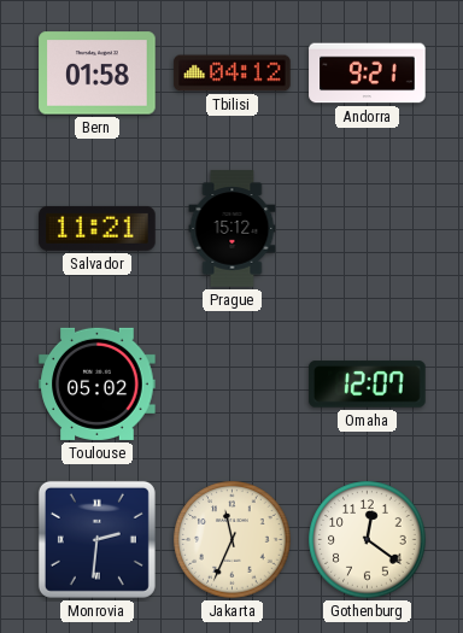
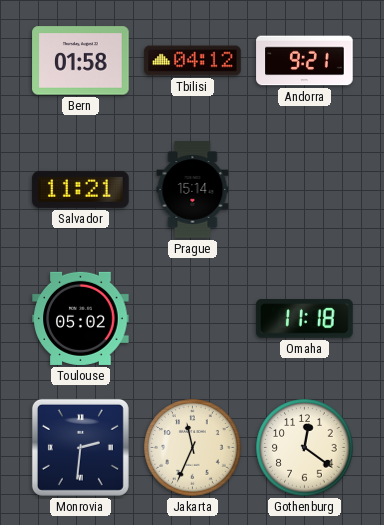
Prague: 15:12 -> 15:14
Omaha: 12:07 -> 11:18
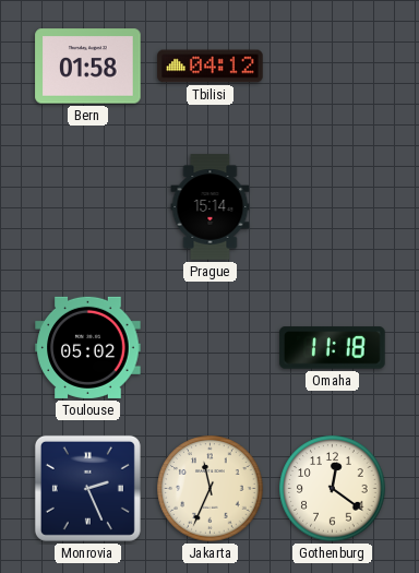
Andorra: 9:21 -> none
Salvador: 11:21 -> none
Monrovia: 2:31 -> 2:26
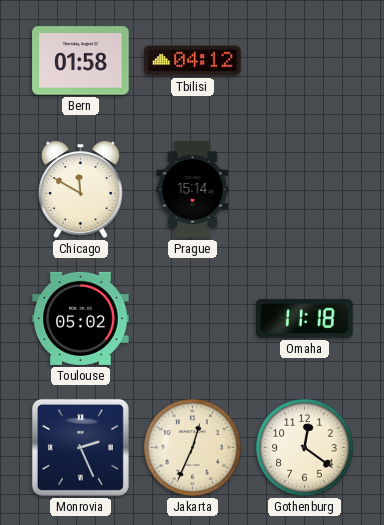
Chicago: none -> 11:50
Jakarta: 11:34 -> 12:34
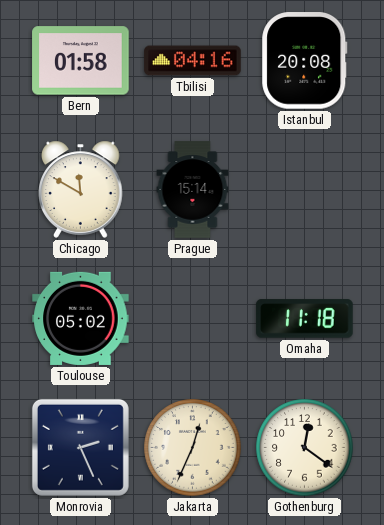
Tbilisi: 04:12 -> 04:16
Istanbul: none -> 20:08
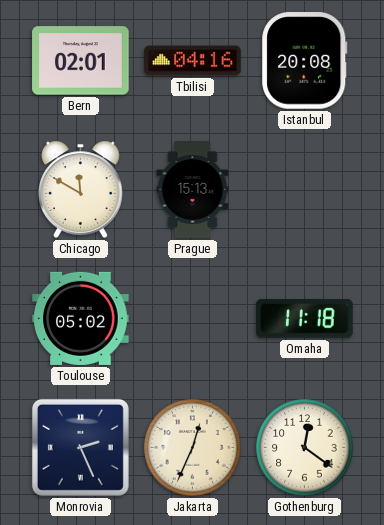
Bern: 01:58 -> 02:01
Prague: 15:14 -> 15:13
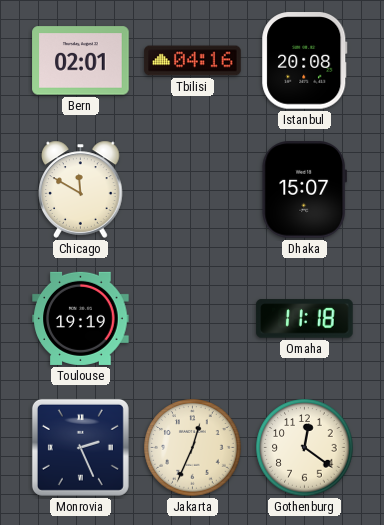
Prague: 15:13 -> none
Dhaka: none -> 15:07
Toulouse: 05:02 -> 19:19
